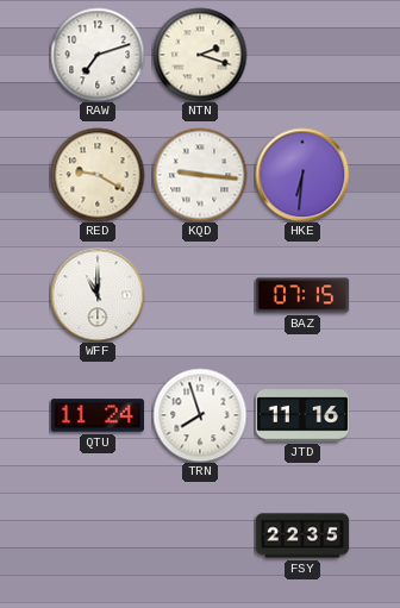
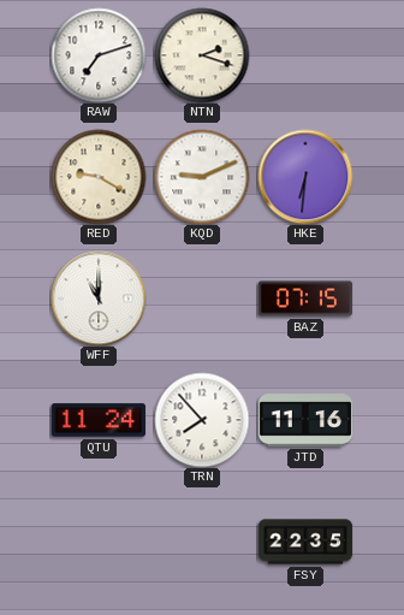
KQD: 9:16 -> 9:11
TRN: 7:57 -> 7:53
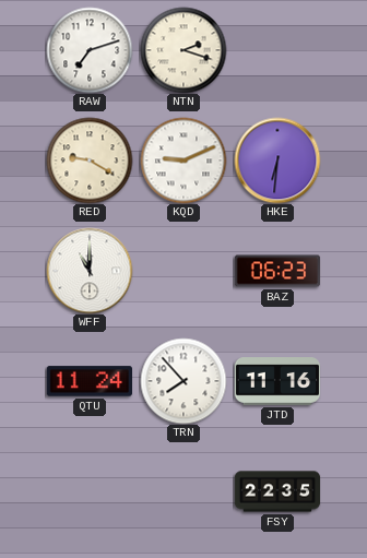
BAZ: 07:15 -> 06:23
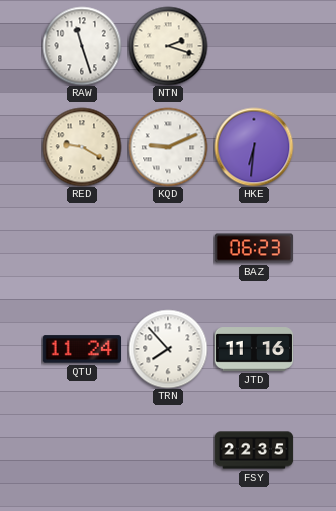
RAW: 7:12 -> 11:27
WFF: 11:00 -> none
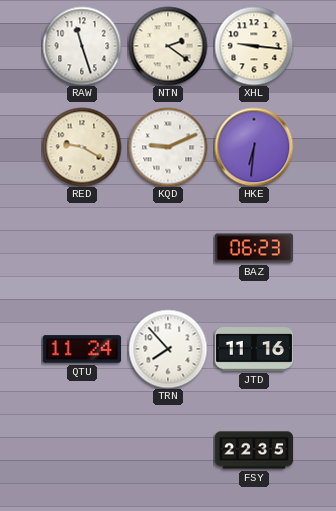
NTN: 2:18 -> 2:21
XHL: none -> 9:16
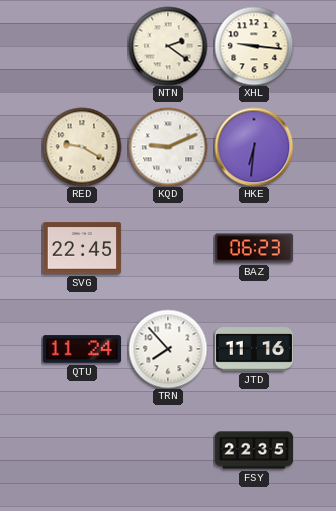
RAW: 11:27 -> none
SVG: none -> 22:45
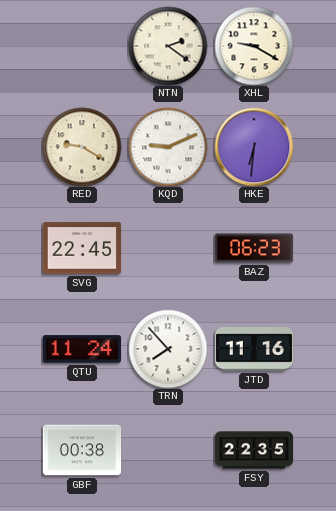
XHL: 9:16 -> 9:20
GBF: none -> 00:38
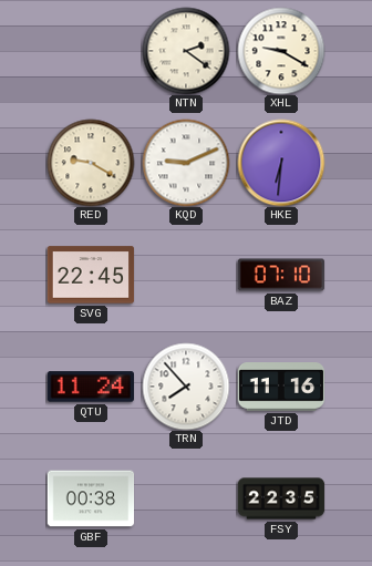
BAZ: 06:23 -> 07:10
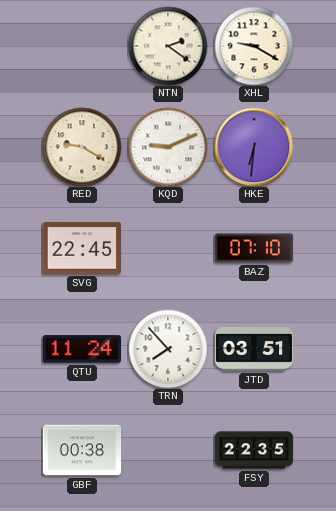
JTD: 11:16 -> 03:51
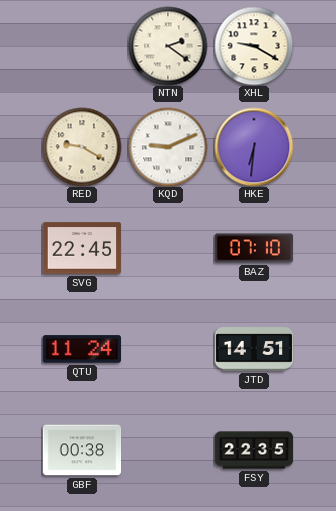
TRN: 7:53 -> none
JTD: 03:51 -> 14:51
